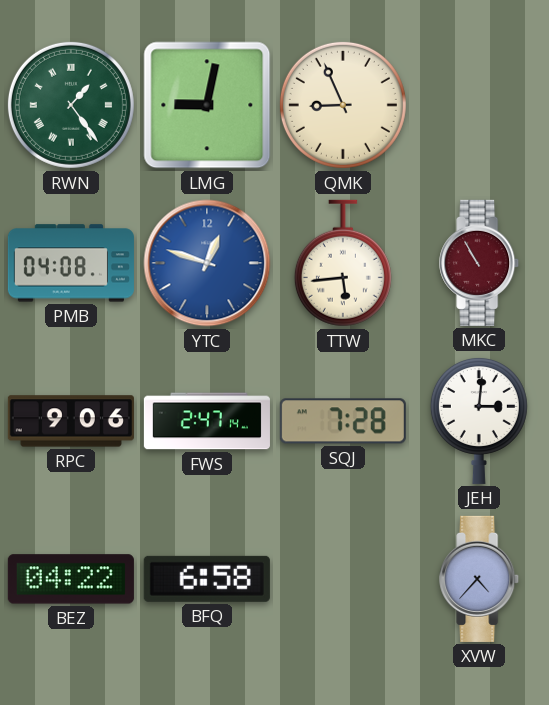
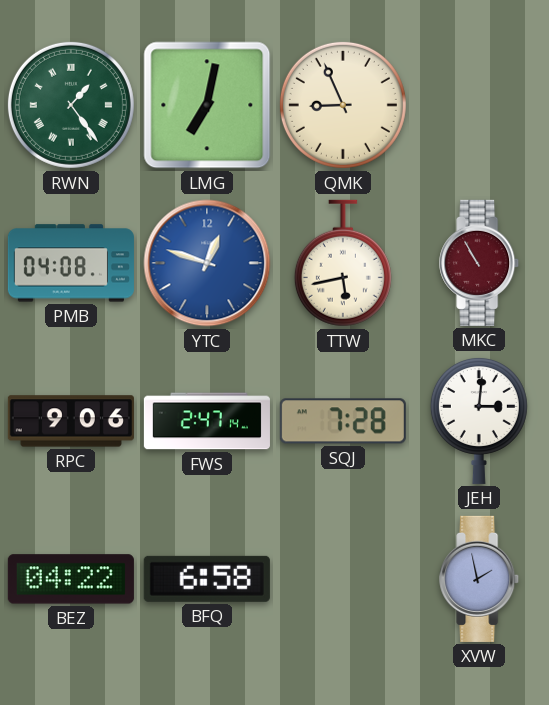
LMG: 9:02 -> 7:02
TTW: 5:44 -> 5:43
XVW: 4:37 -> 1:58
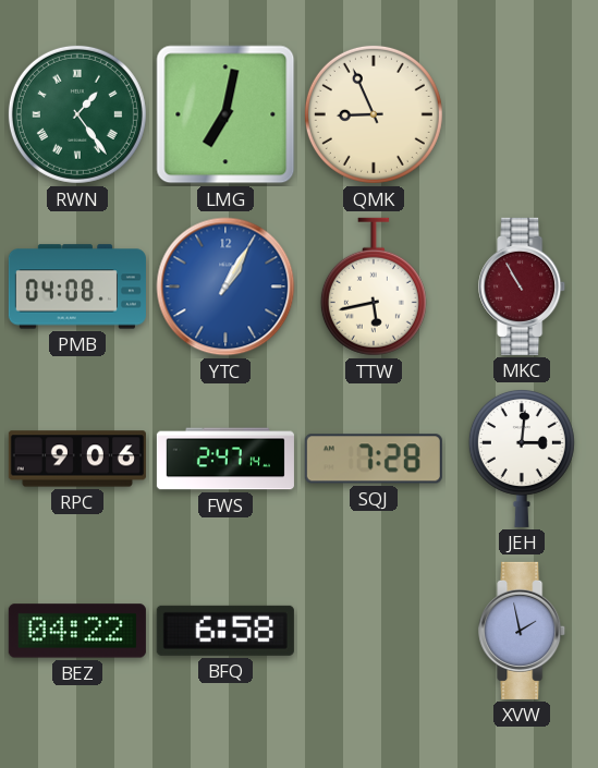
YTC: 12:48 -> 1:05
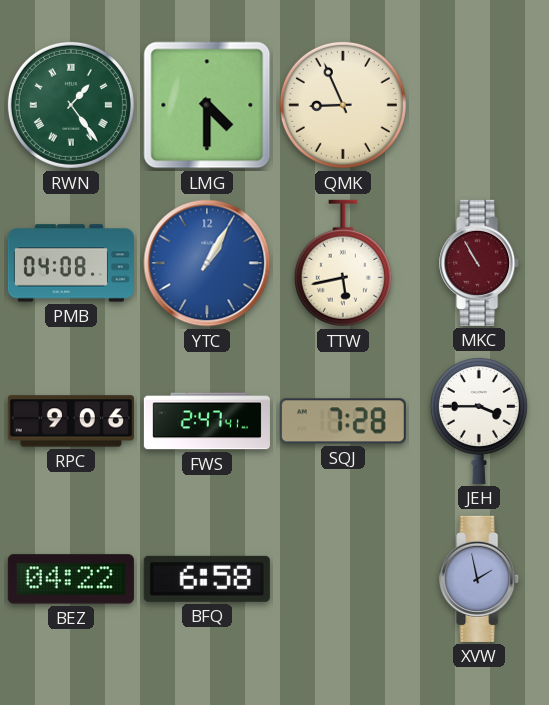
LMG: 7:02 -> 4:30
FWS: 2:47:14 -> 2:47:41
JEH: 3:01 -> 3:45
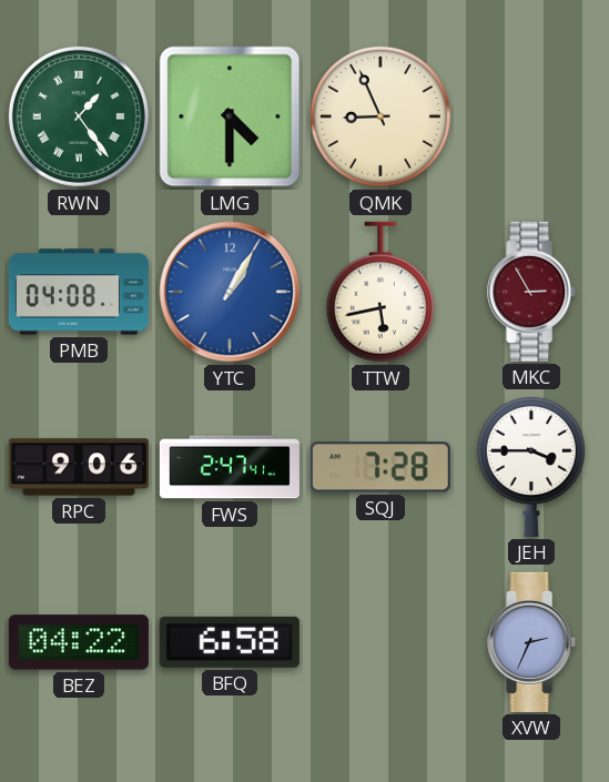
MKC: 10:55 -> 2:55
XVW: 1:58 -> 2:34
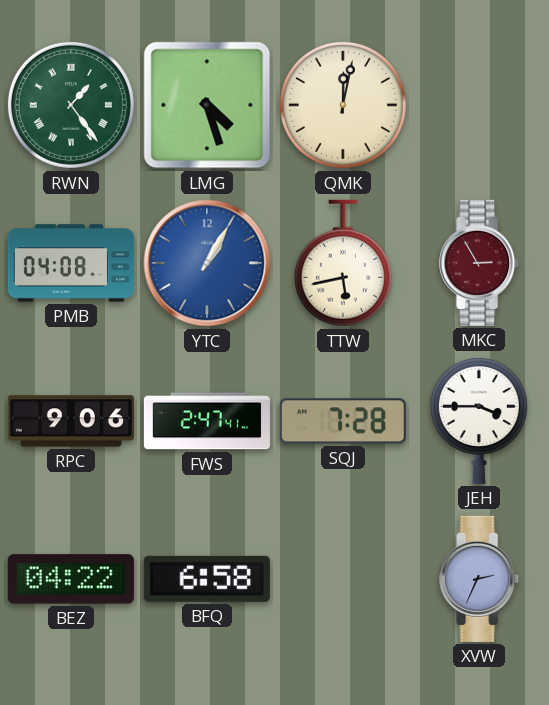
LMG: 4:30 -> 4:27
QMK: 8:56 -> 12:02
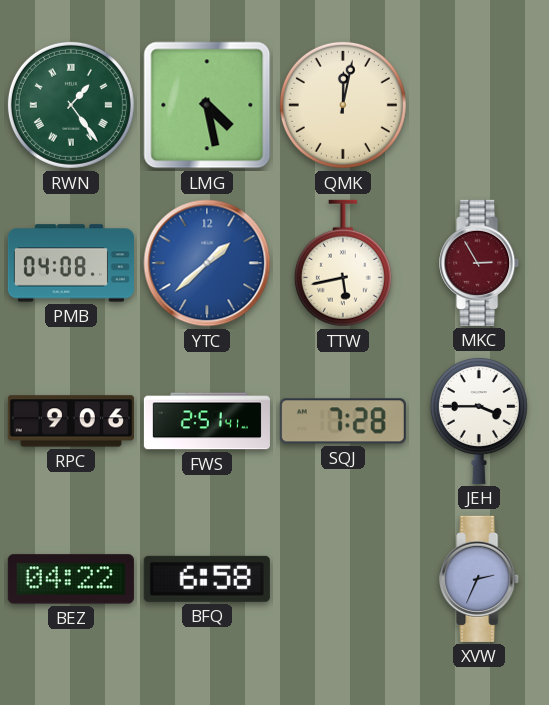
LMG: 4:27 -> 4:28
YTC: 1:05 -> 1:38
FWS: 2:47 -> 2:51
